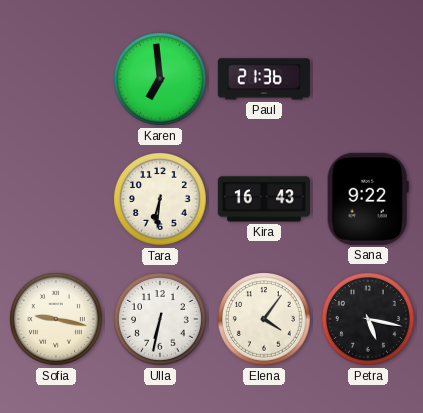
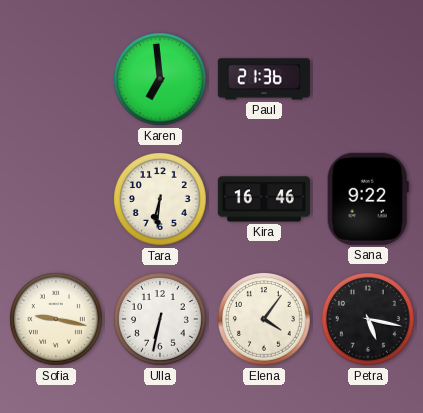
Kira: 16:43 -> 16:46
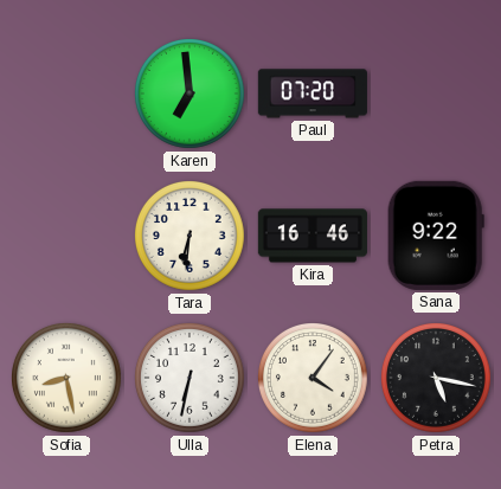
Paul: 21:36 -> 07:20
Sofia: 9:17 -> 8:28
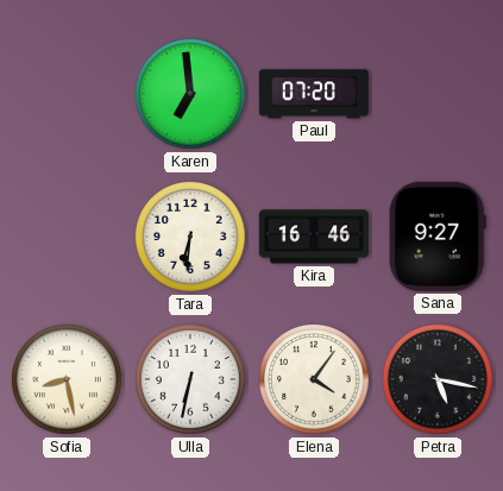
Sana: 9:22 -> 9:27
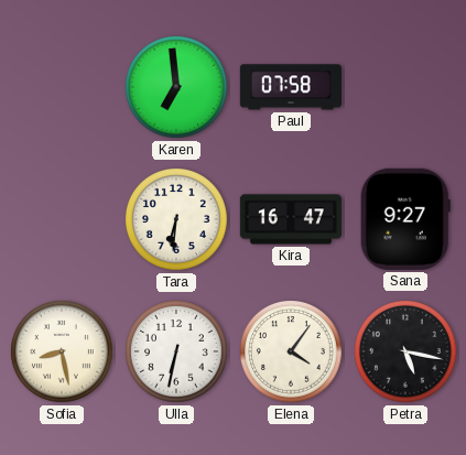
Paul: 07:20 -> 07:58
Kira: 16:46 -> 16:47
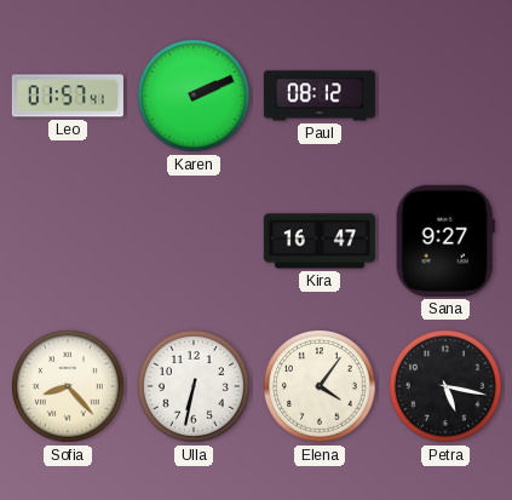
Leo: none -> 01:57
Karen: 6:59 -> 2:11
Paul: 07:58 -> 08:12
Tara: 6:31 -> none
Sofia: 8:28 -> 8:23
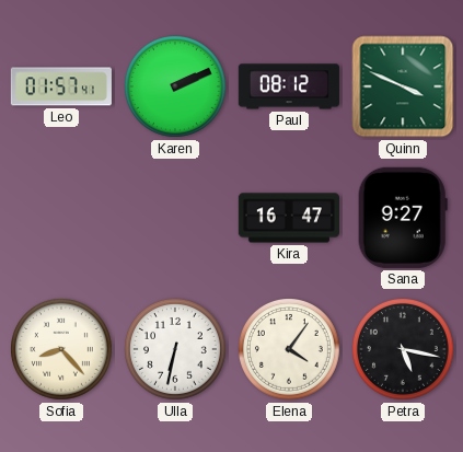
Quinn: none -> 3:49
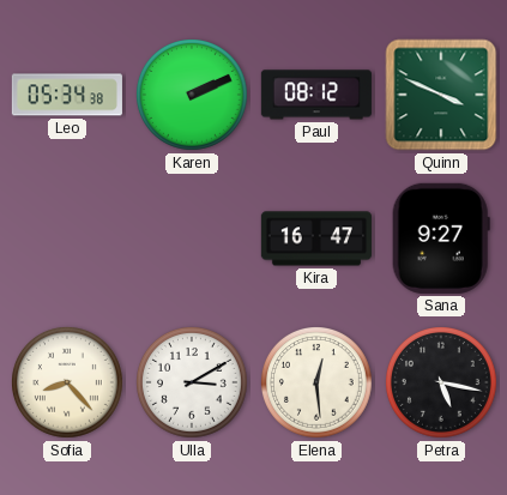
Leo: 01:57 -> 05:34
Ulla: 6:32 -> 3:10
Elena: 4:06 -> 12:29
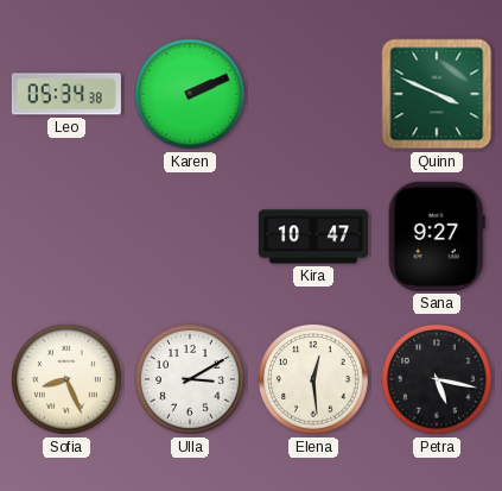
Paul: 08:12 -> none
Kira: 16:47 -> 10:47
Sofia: 8:23 -> 8:26
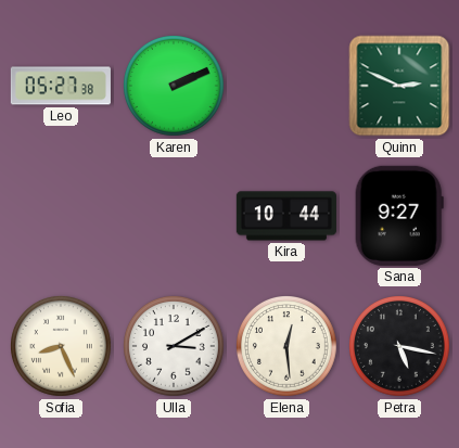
Leo: 05:34 -> 05:27
Quinn: 3:49 -> 2:49
Kira: 10:47 -> 10:44
